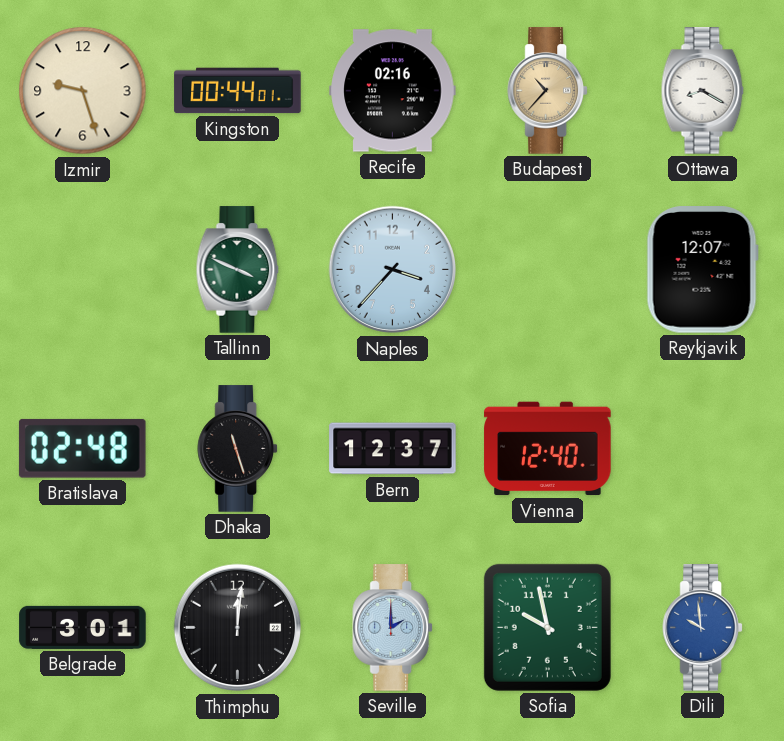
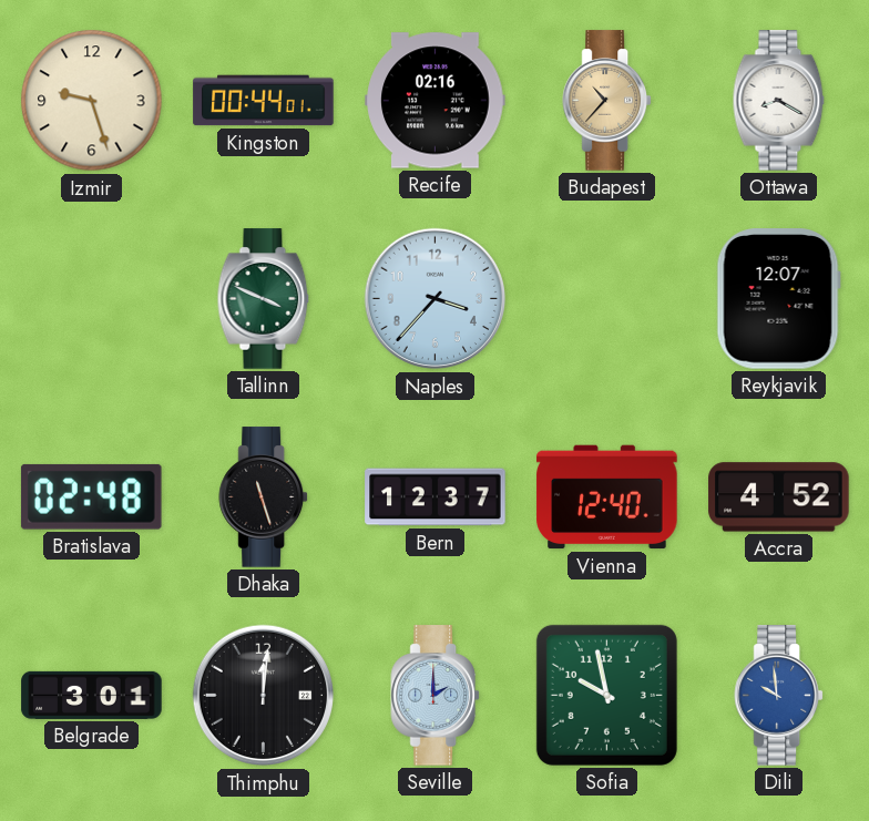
Accra: none -> 4:52
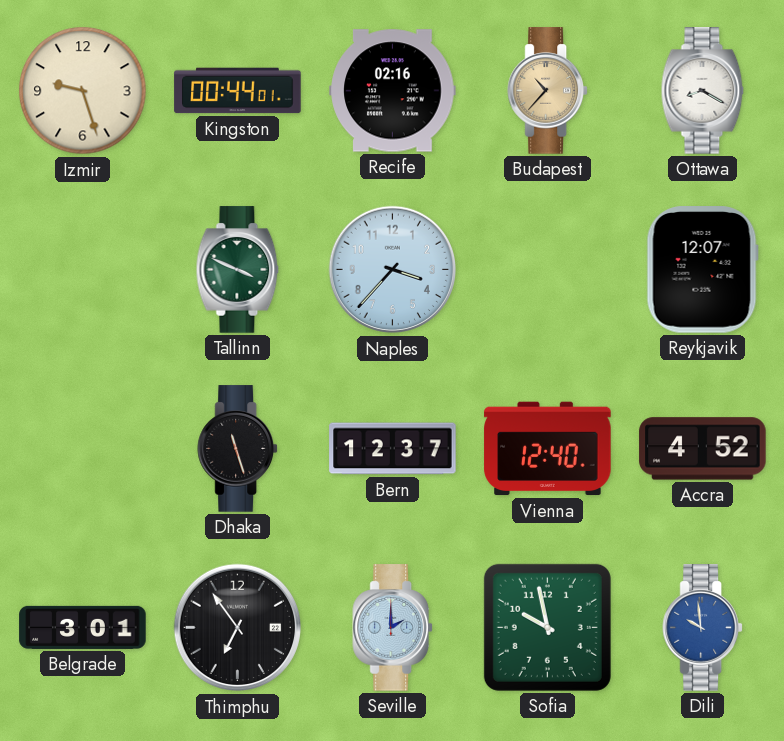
Bratislava: 02:48 -> none
Thimphu: 12:01 -> 6:54
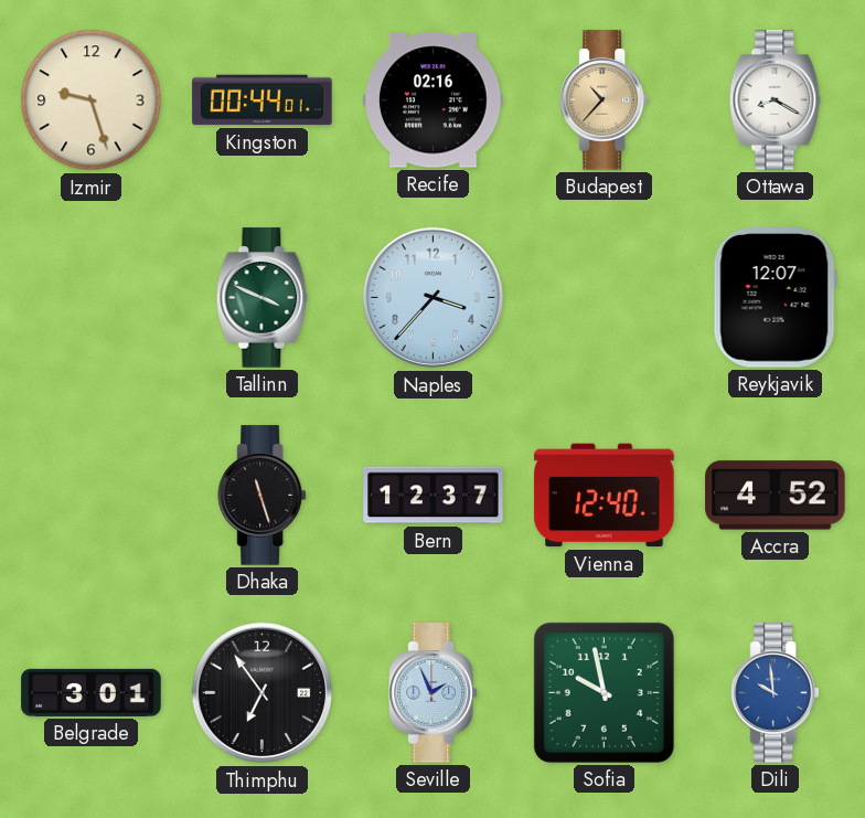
Seville: 2:00 -> 1:56
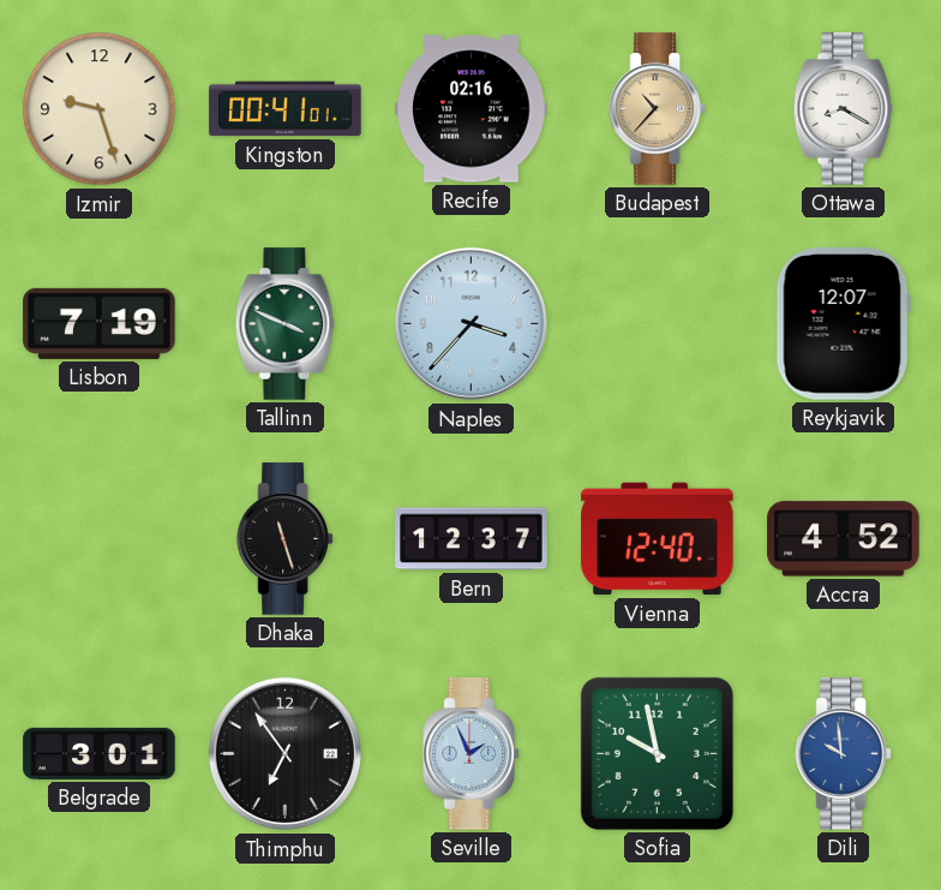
Kingston: 00:44 -> 00:41
Lisbon: none -> 7:19
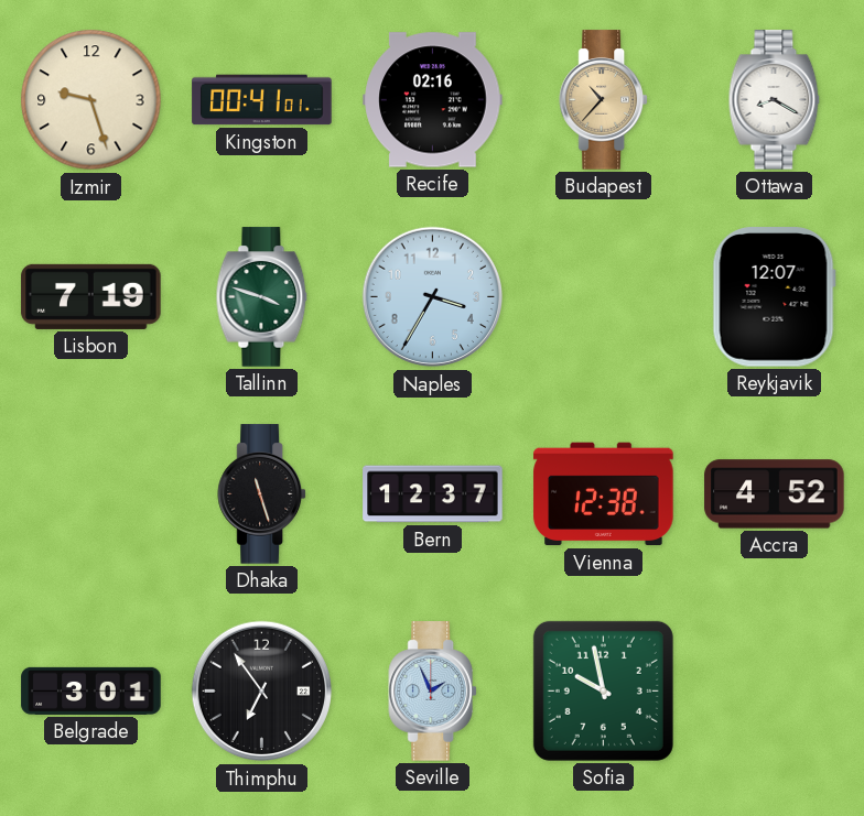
Tallinn: 3:49 -> 3:48
Naples: 3:37 -> 3:35
Vienna: 12:40 -> 12:38
Dili: 9:59 -> none
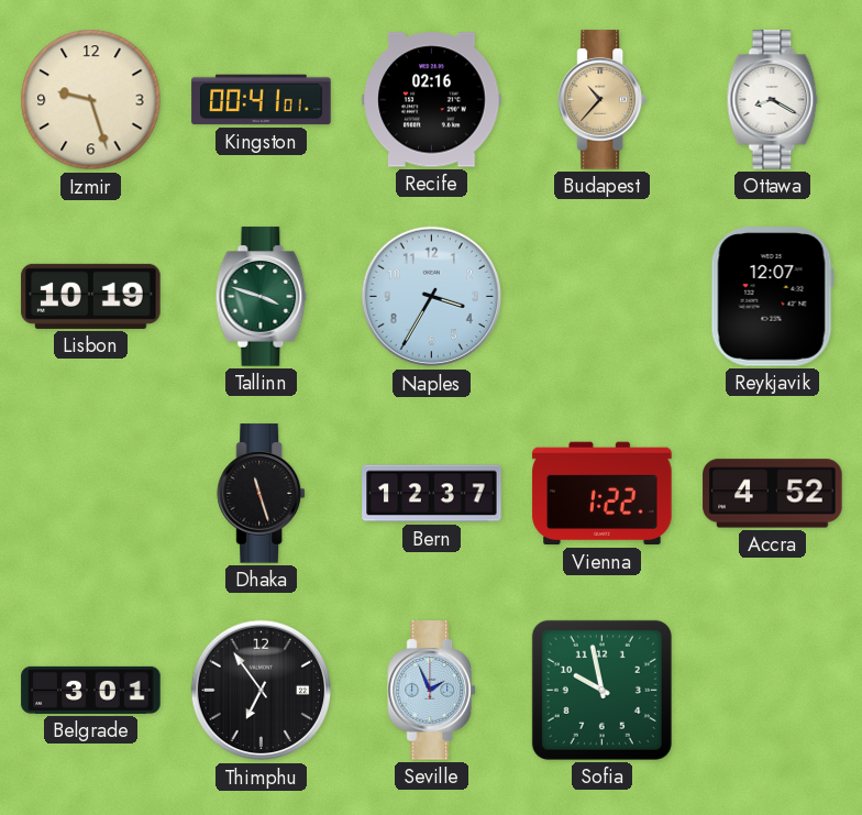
Lisbon: 7:19 -> 10:19
Vienna: 12:38 -> 1:22
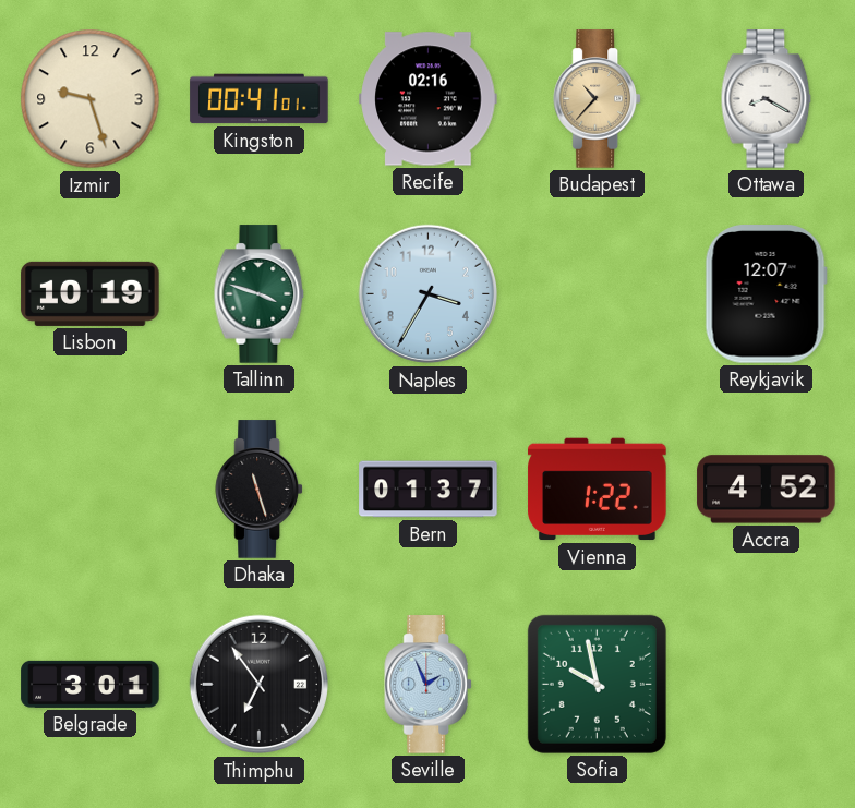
Bern: 12:37 -> 01:37
